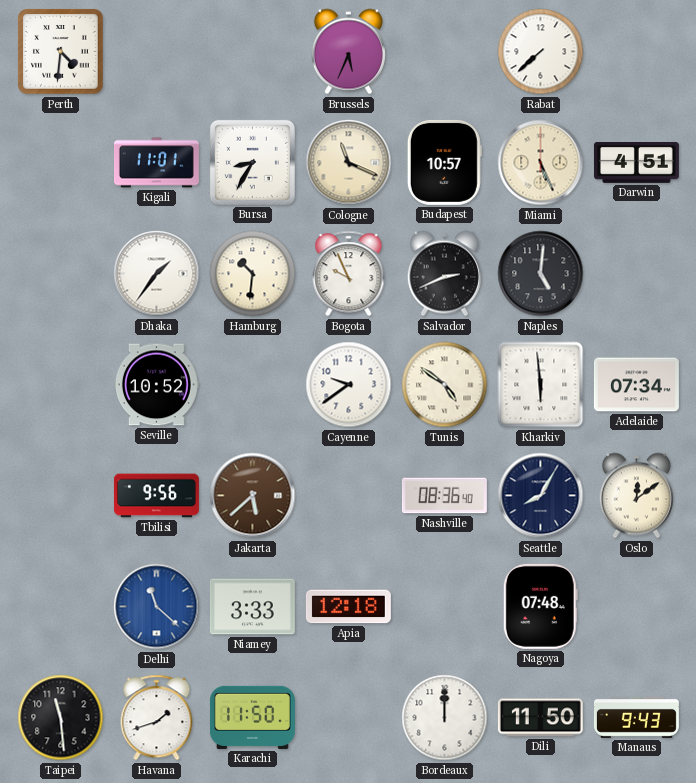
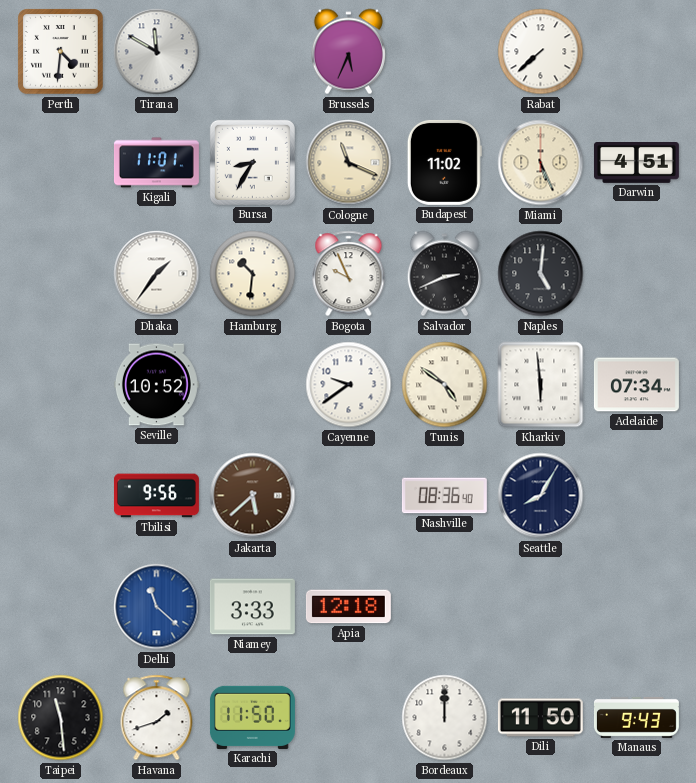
Tirana: none -> 11:50
Budapest: 10:57 -> 11:02
Oslo: 12:09 -> none
Nagoya: 07:48 -> none
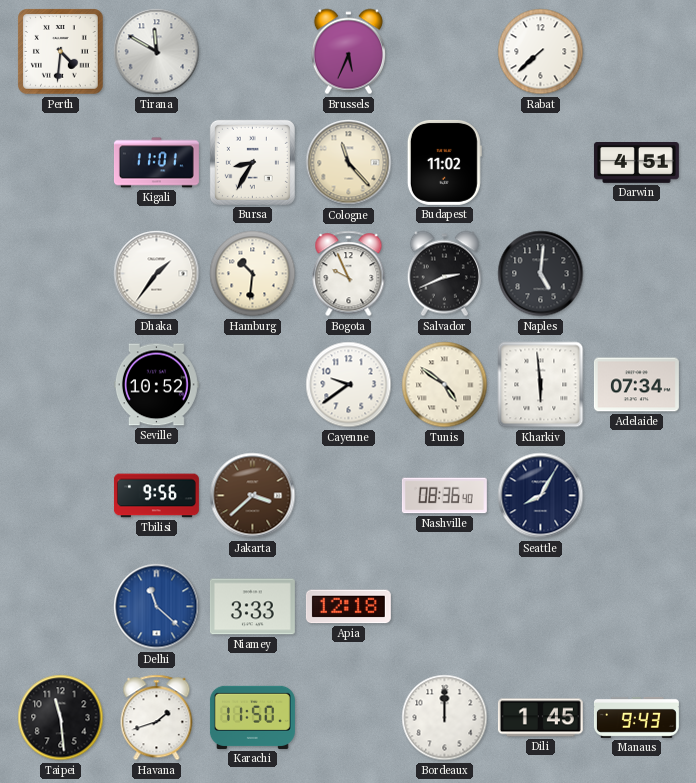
Cologne: 11:19 -> 11:23
Miami: 5:26 -> none
Jakarta: 5:38 -> 3:38
Dili: 11:50 -> 1:45
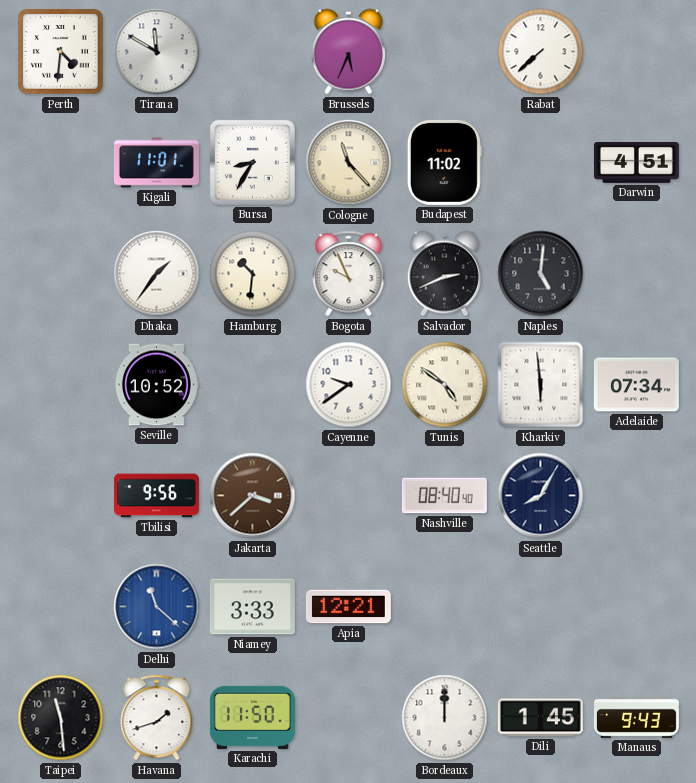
Nashville: 08:36 -> 08:40
Apia: 12:18 -> 12:21
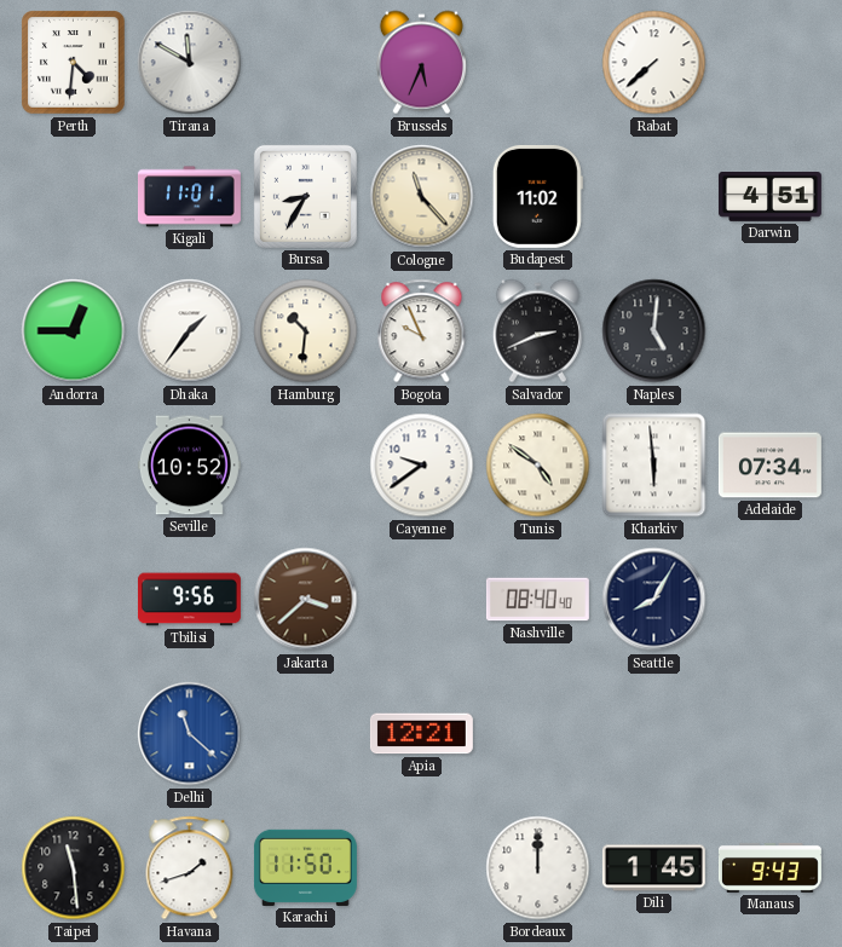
Andorra: none -> 12:45
Niamey: 3:33 -> none
